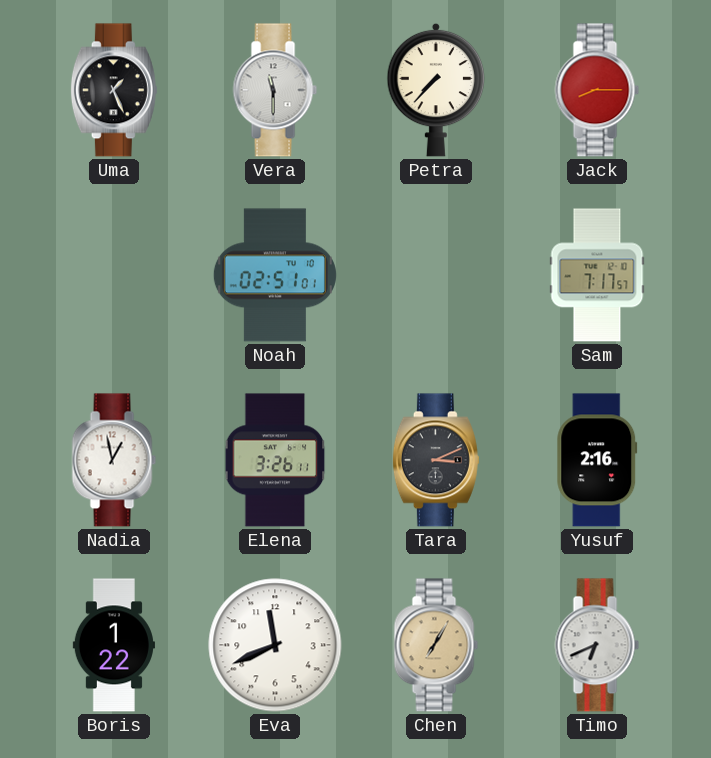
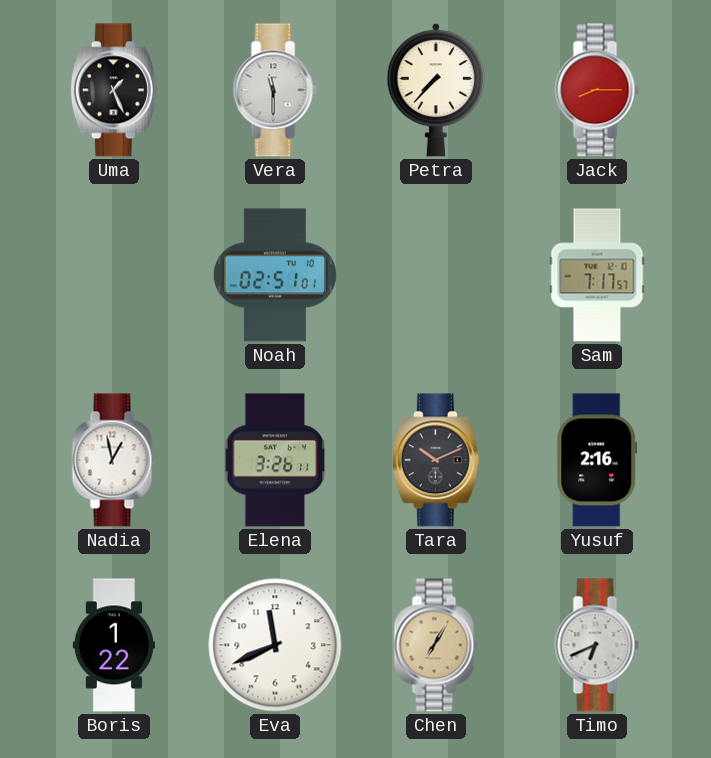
Tara: 3:11 -> 10:11
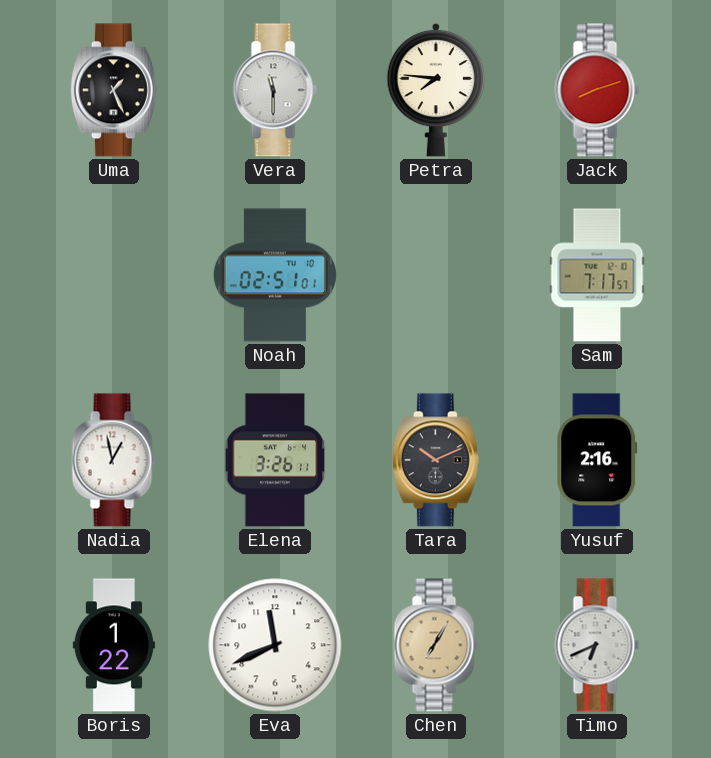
Petra: 7:37 -> 7:46
Jack: 8:15 -> 8:12
